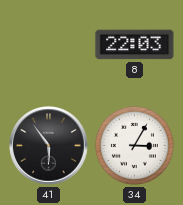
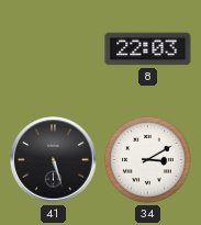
41: 5:54 -> 5:27
34: 3:05 -> 3:10
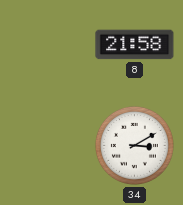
8: 22:03 -> 21:58
41: 5:27 -> none
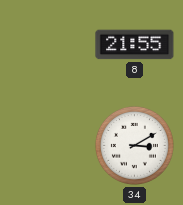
8: 21:58 -> 21:55
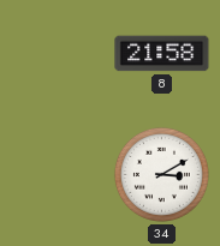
8: 21:55 -> 21:58
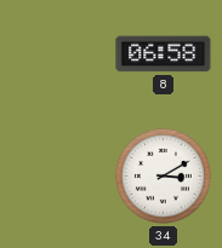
8: 21:58 -> 06:58
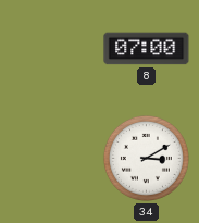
8: 06:58 -> 07:00
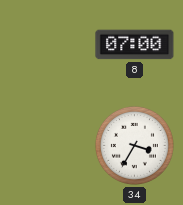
34: 3:10 -> 3:35
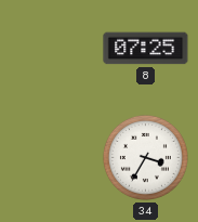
8: 07:00 -> 07:25
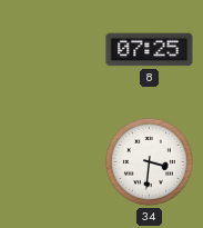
34: 3:35 -> 3:31
